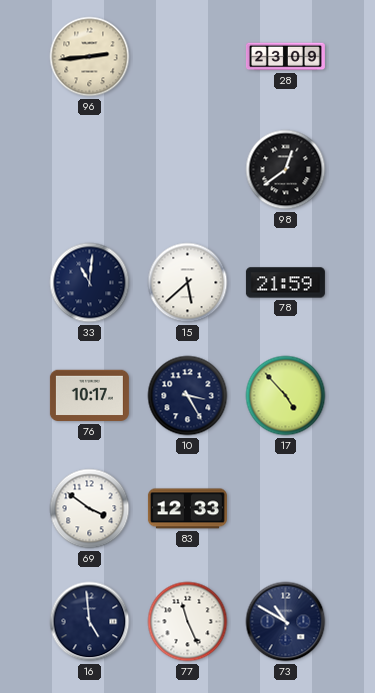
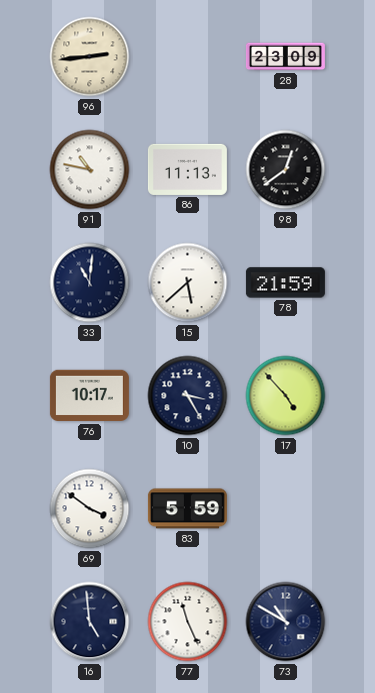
91: none -> 10:47
86: none -> 11:13
83: 12:33 -> 5:59
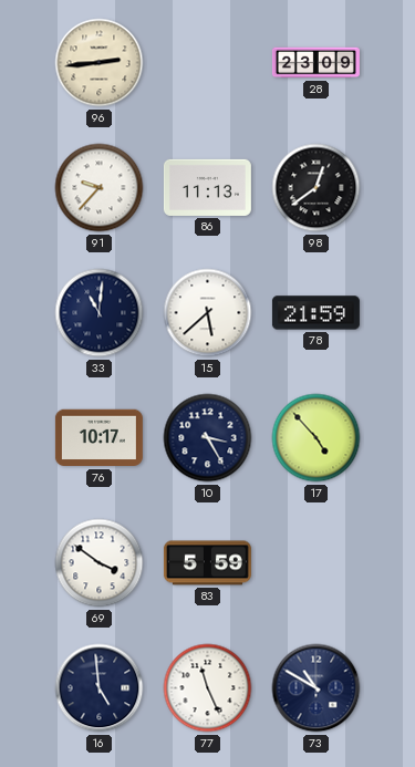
91: 10:47 -> 9:37
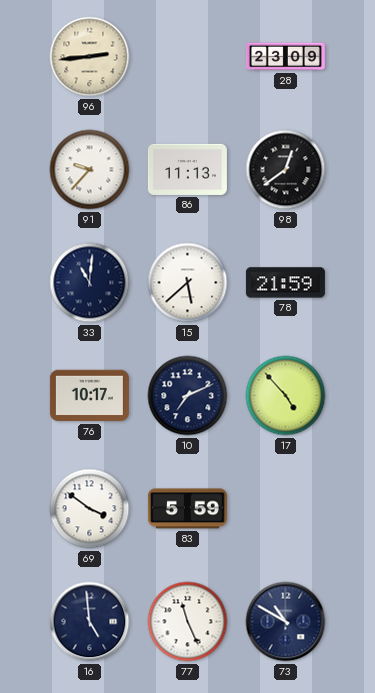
10: 3:25 -> 7:11
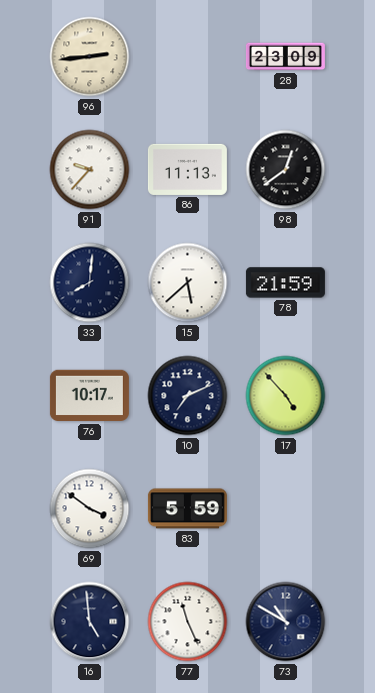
33: 11:01 -> 8:01
